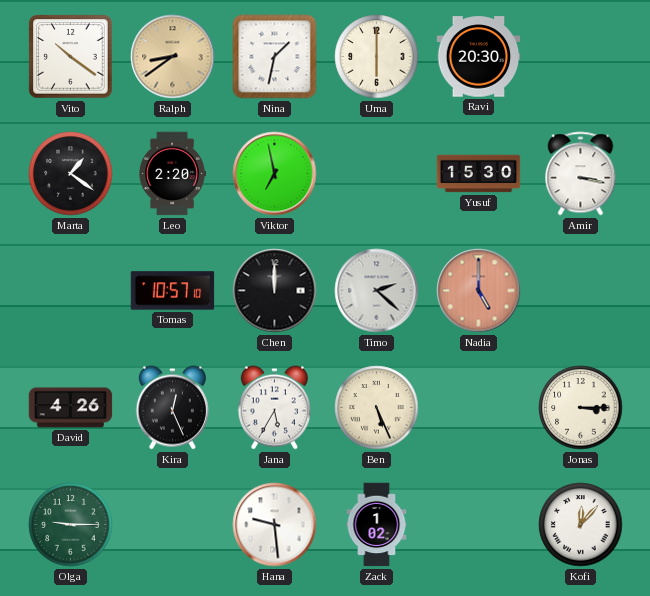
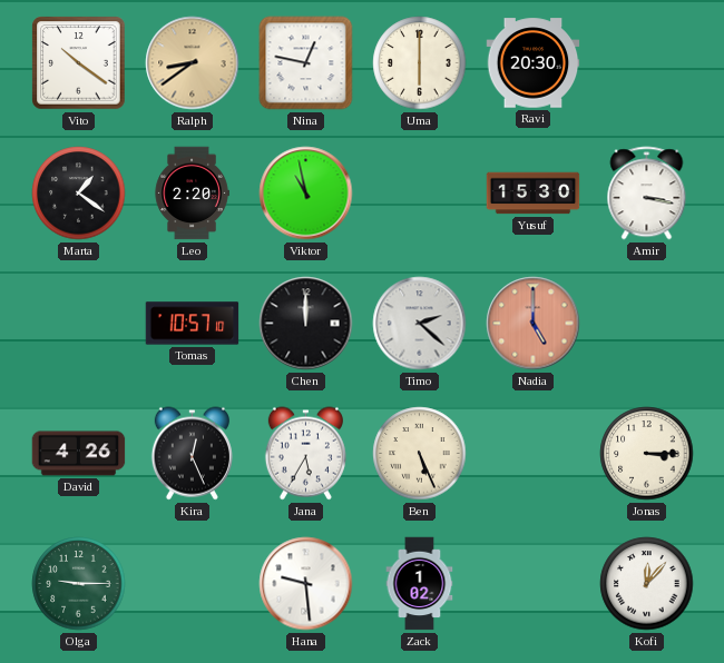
Nina: 1:32 -> 12:47
Viktor: 6:58 -> 10:58
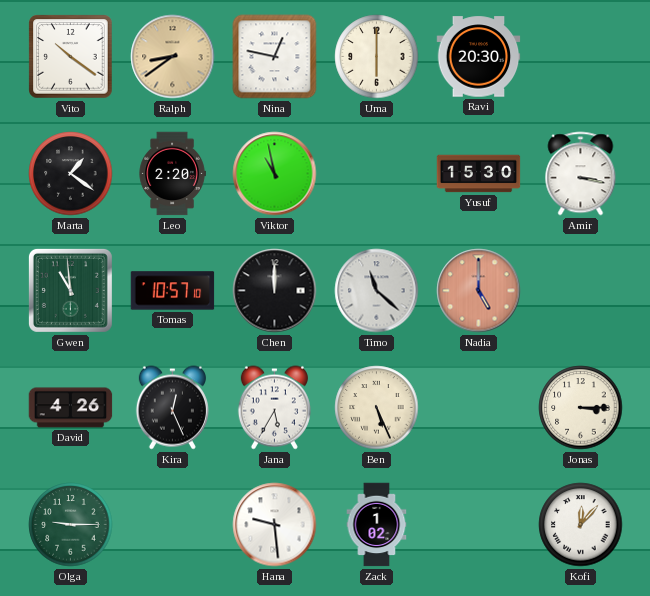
Gwen: none -> 10:59
Timo: 2:22 -> 11:22
